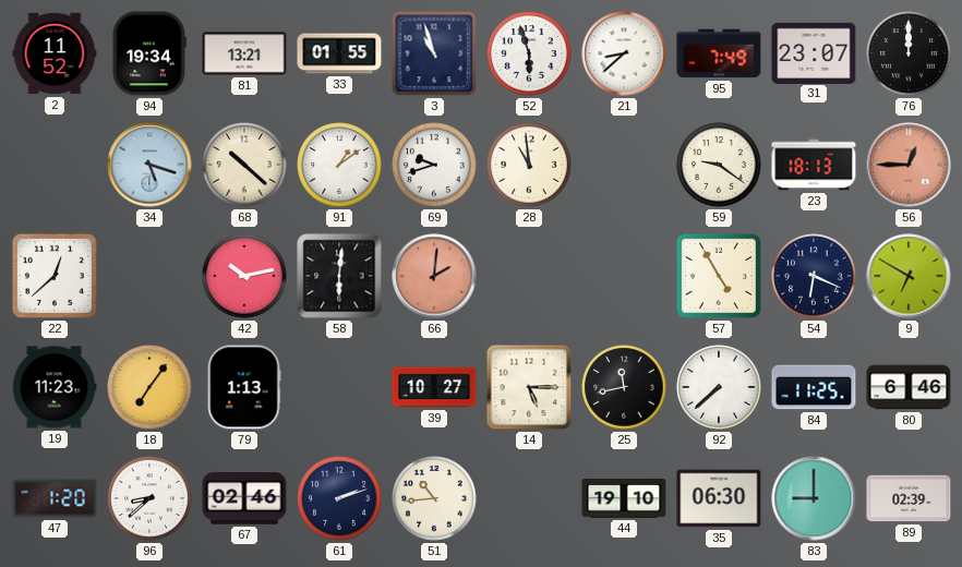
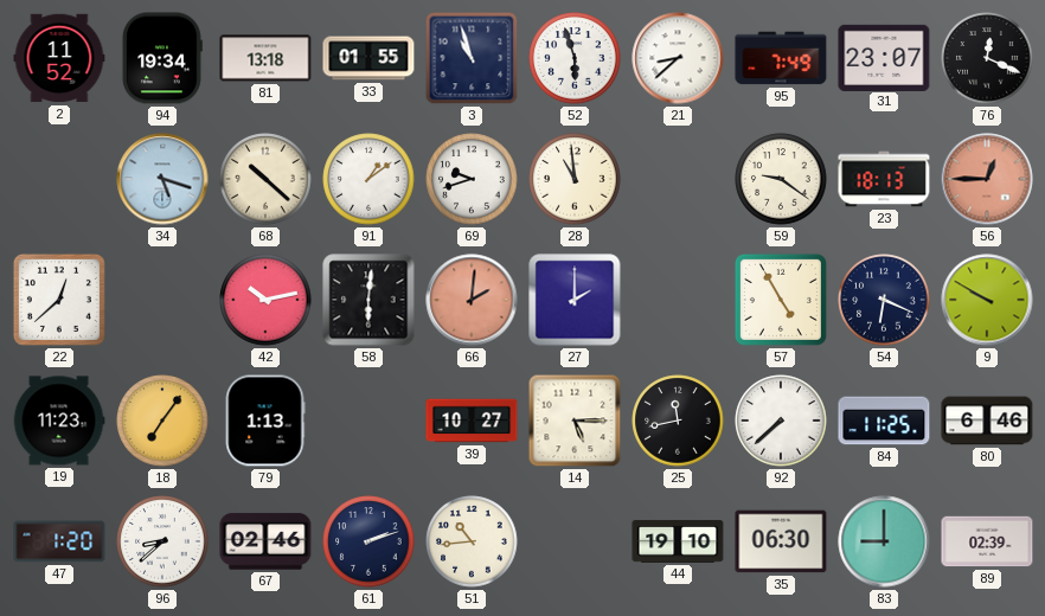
81: 13:21 -> 13:18
76: 12:00 -> 12:19
27: none -> 2:00
9: 6:50 -> 9:50
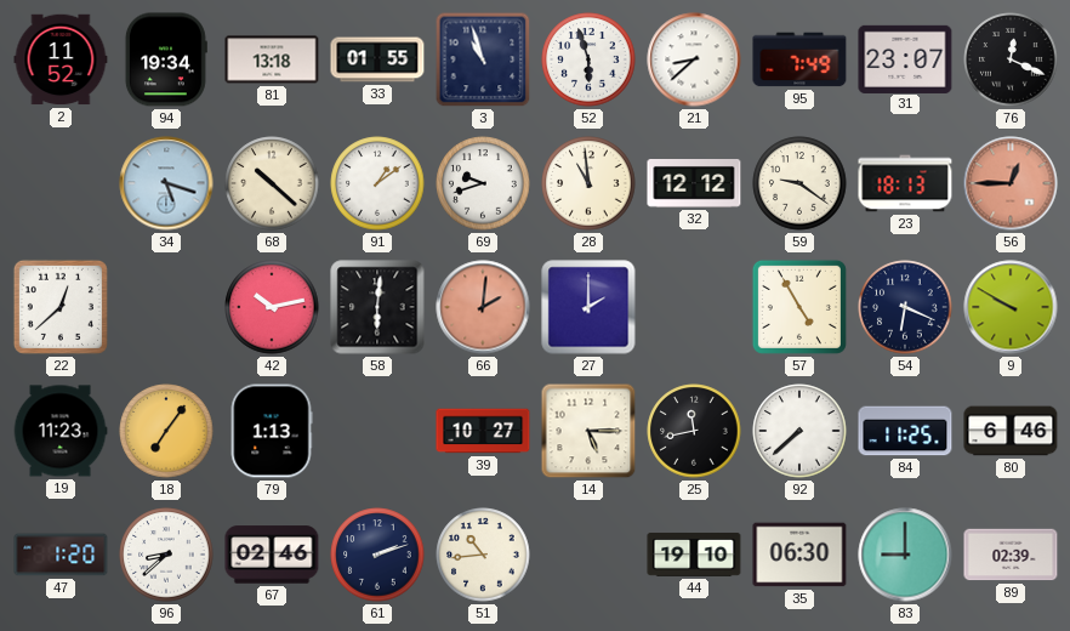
32: none -> 12:12
